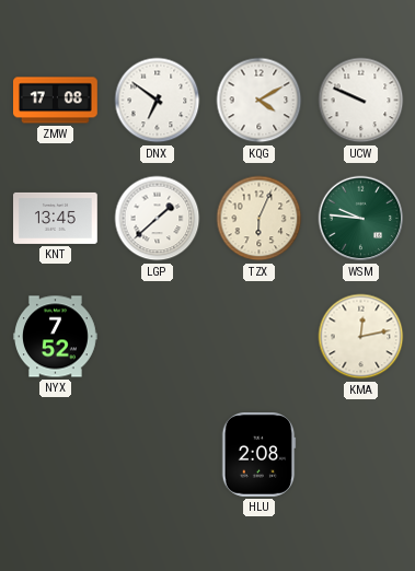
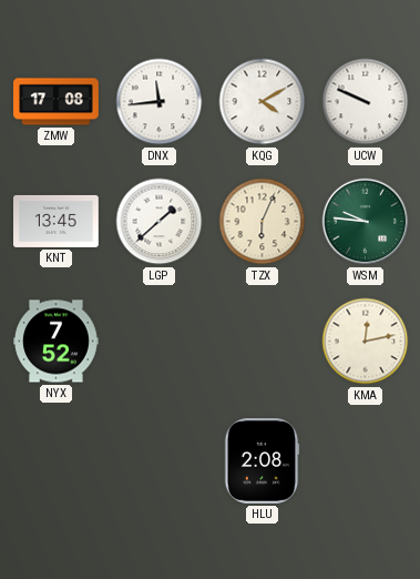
DNX: 6:51 -> 11:44
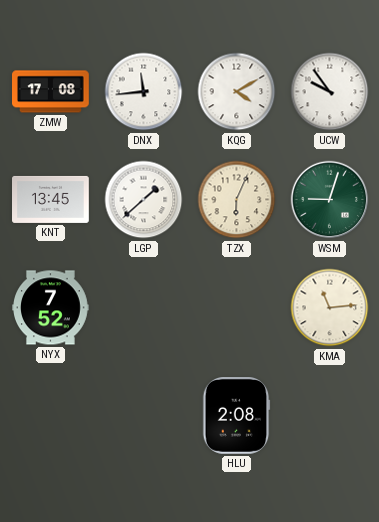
UCW: 9:49 -> 9:54
WSM: 9:46 -> 9:03
KMA: 12:13 -> 11:14
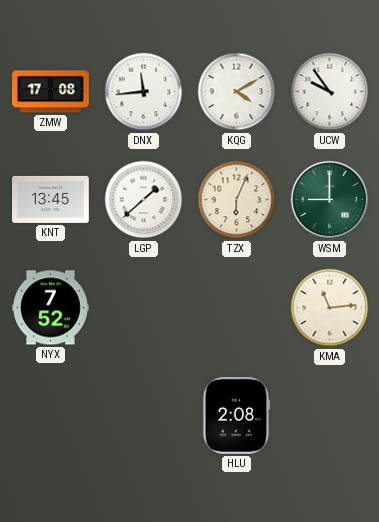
WSM: 9:03 -> 9:00
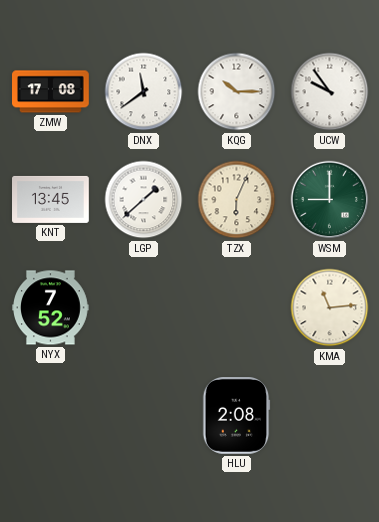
DNX: 11:44 -> 11:39
KQG: 4:10 -> 10:15
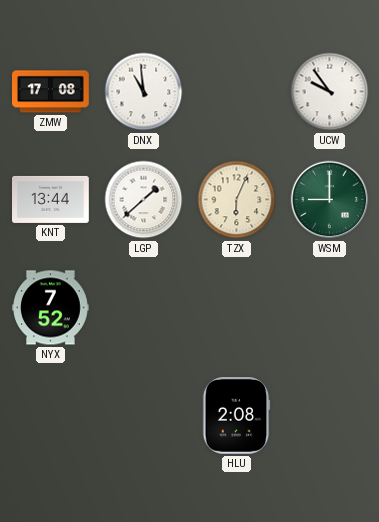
DNX: 11:39 -> 10:59
KQG: 10:15 -> none
KNT: 13:45 -> 13:44
KMA: 11:14 -> none
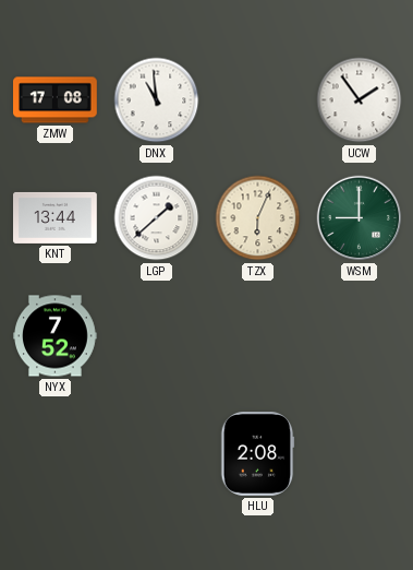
UCW: 9:54 -> 1:54
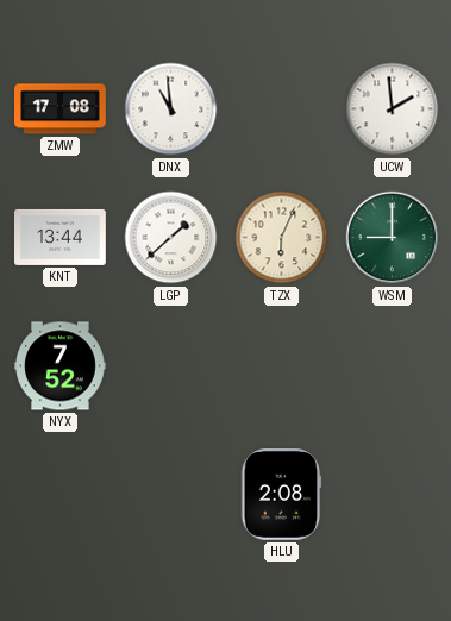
UCW: 1:54 -> 1:59
